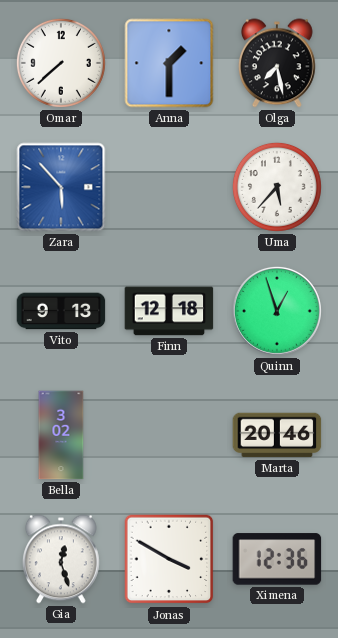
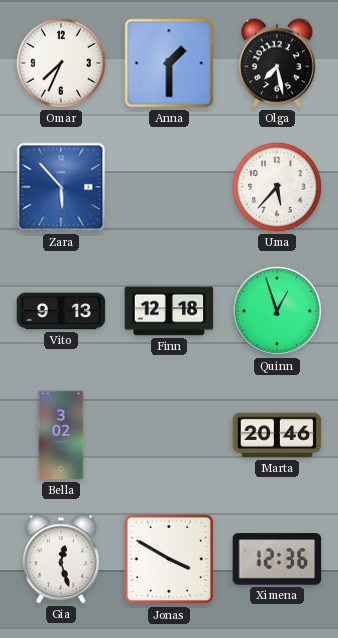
Omar: 7:38 -> 7:34
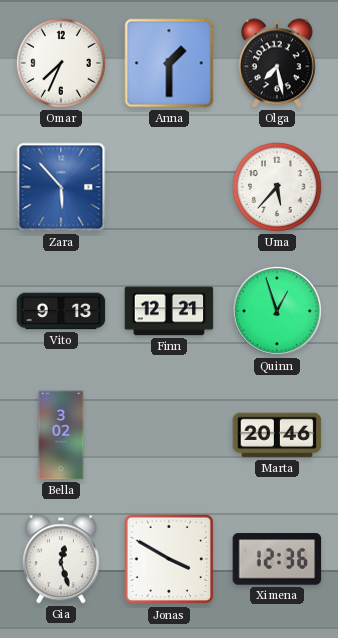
Finn: 12:18 -> 12:21
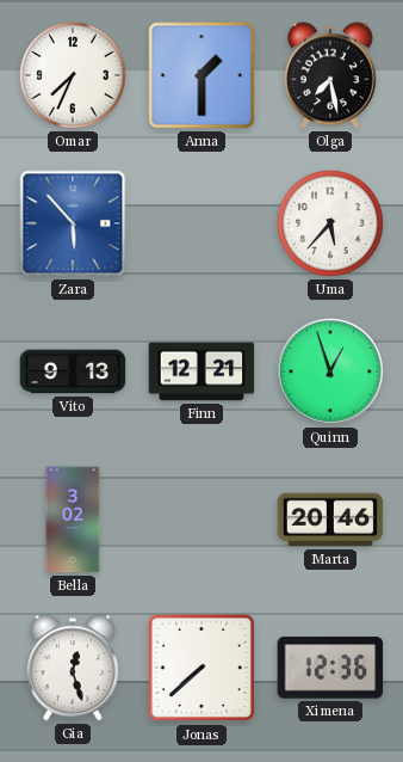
Jonas: 3:50 -> 7:38
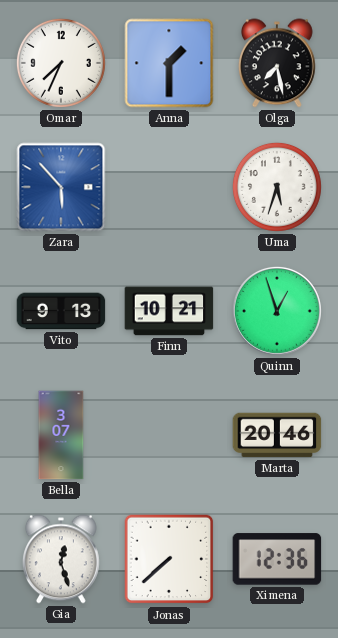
Uma: 5:37 -> 5:33
Finn: 12:21 -> 10:21
Bella: 3:02 -> 3:07
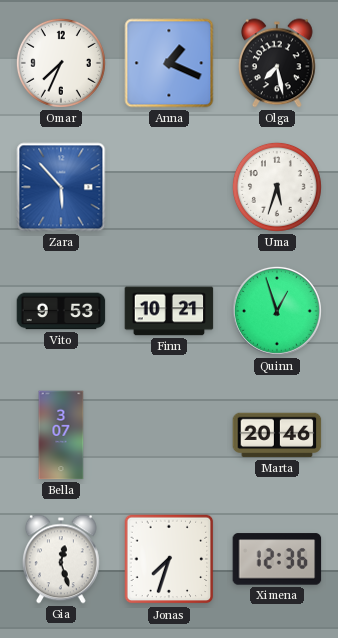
Anna: 1:30 -> 1:19
Vito: 9:13 -> 9:53
Jonas: 7:38 -> 7:33
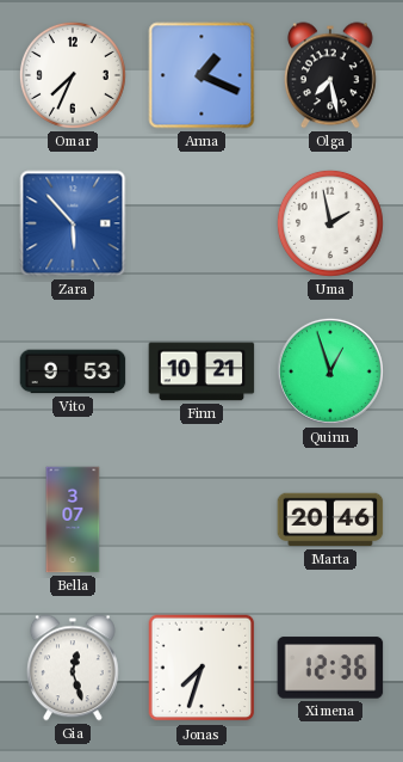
Uma: 5:33 -> 1:58
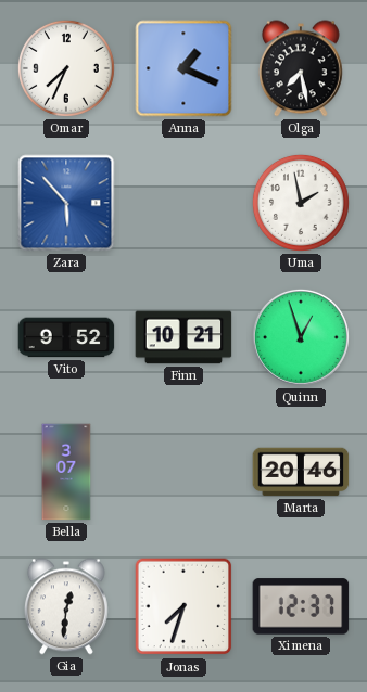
Vito: 9:53 -> 9:52
Gia: 12:27 -> 12:31
Ximena: 12:36 -> 12:37
